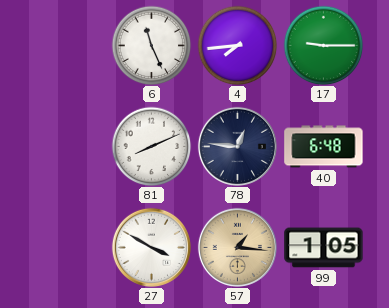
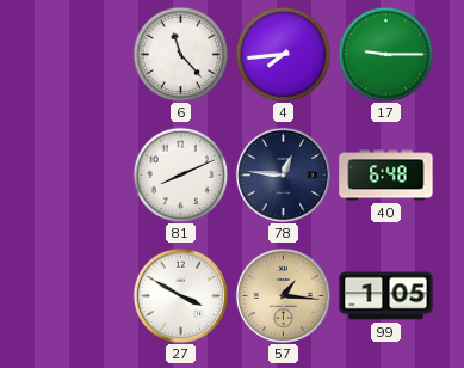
6: 11:26 -> 11:23
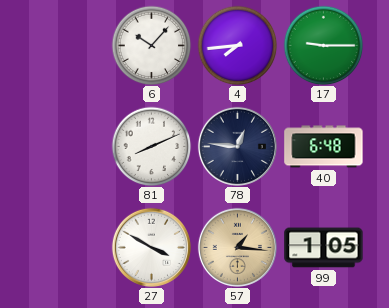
6: 11:23 -> 10:07
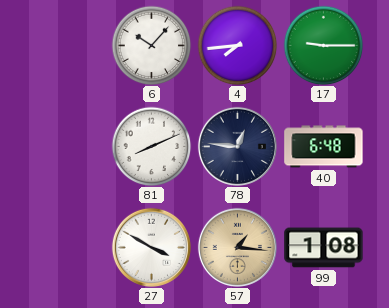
99: 1:05 -> 1:08
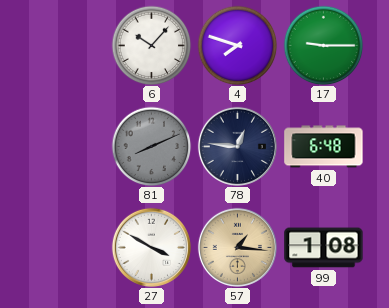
4: 7:44 -> 7:48
81 dial: white -> grey
